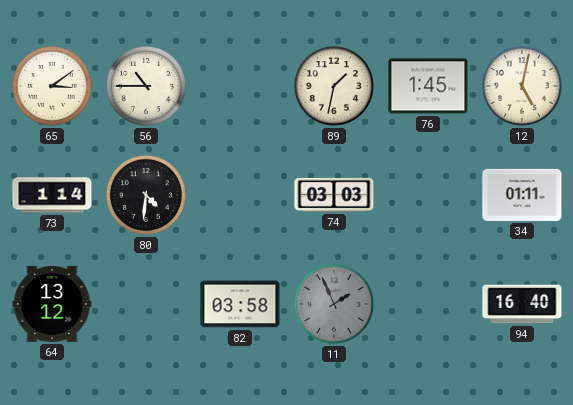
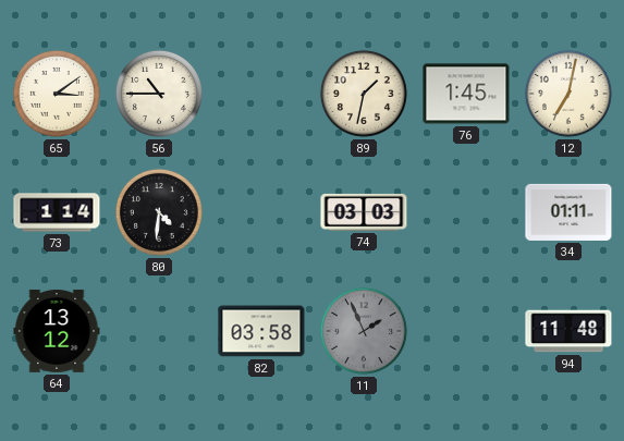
12: 5:02 -> 7:02
94: 16:40 -> 11:48
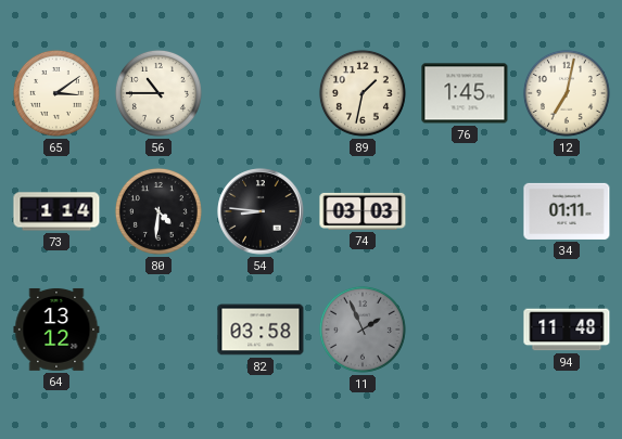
54: none -> 8:46
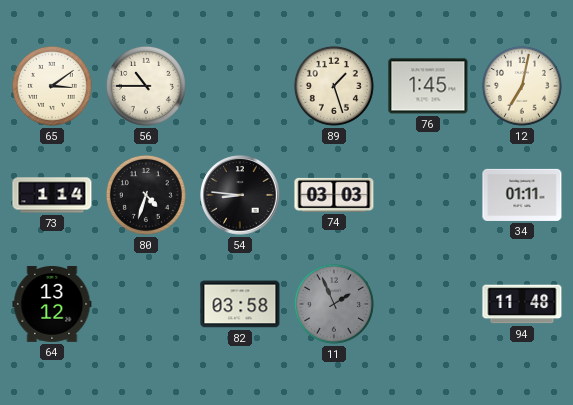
89: 1:32 -> 1:27
80: 4:31 -> 4:33
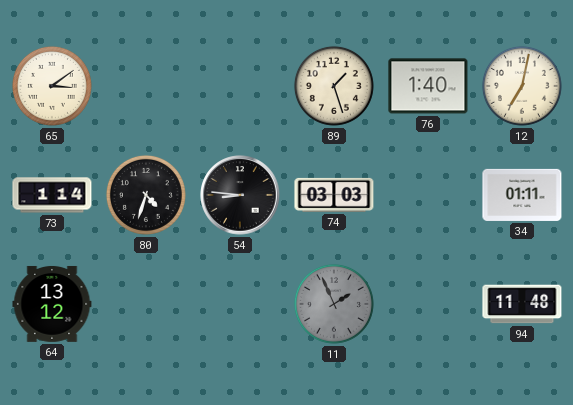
56: 10:45 -> none
76: 1:45 -> 1:40
82: 03:58 -> none
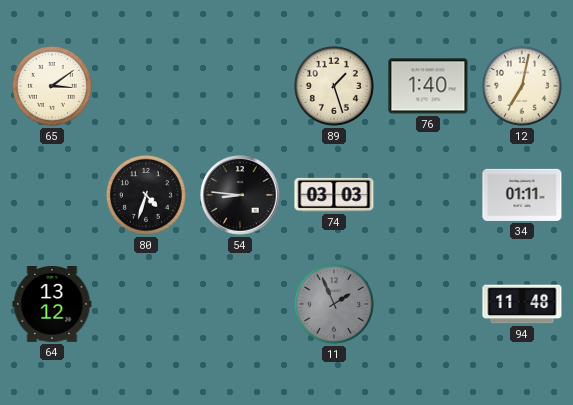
73: 1:14 -> none
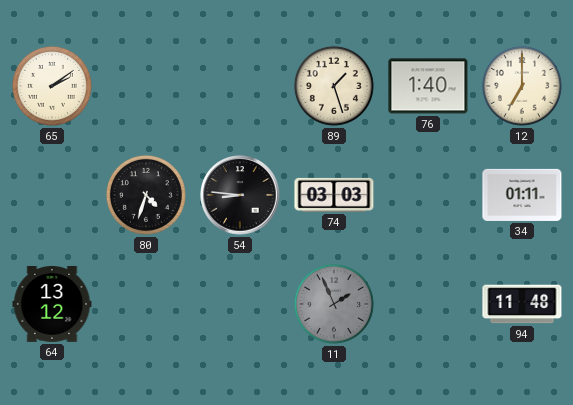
65: 3:09 -> 2:09
12: 7:02 -> 7:00
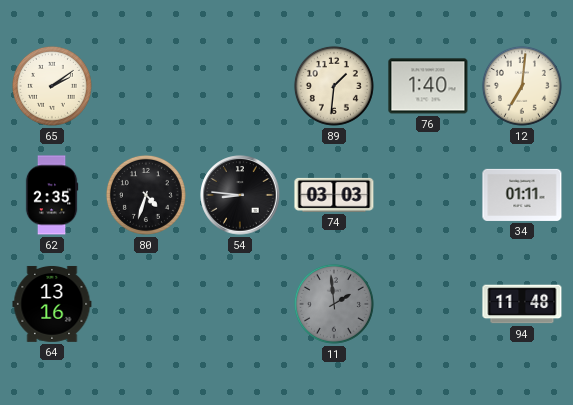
89: 1:27 -> 1:31
12: 7:00 -> 7:01
62: none -> 2:35
64: 13:12 -> 13:16
11: 1:56 -> 1:59
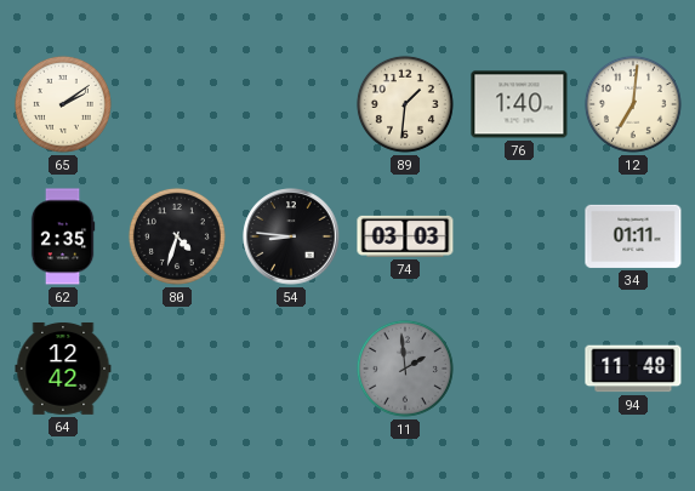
64: 13:16 -> 12:42
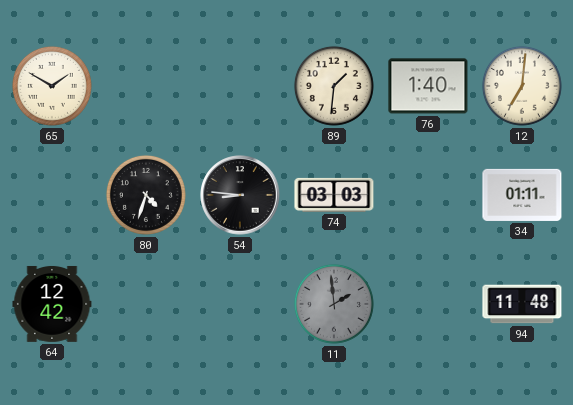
65: 2:09 -> 1:50
62: 2:35 -> none
